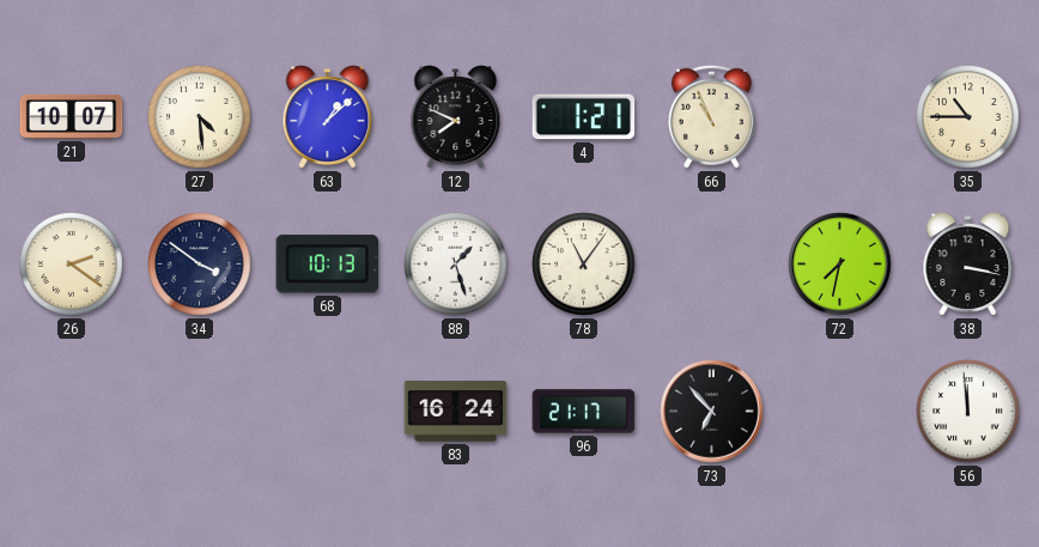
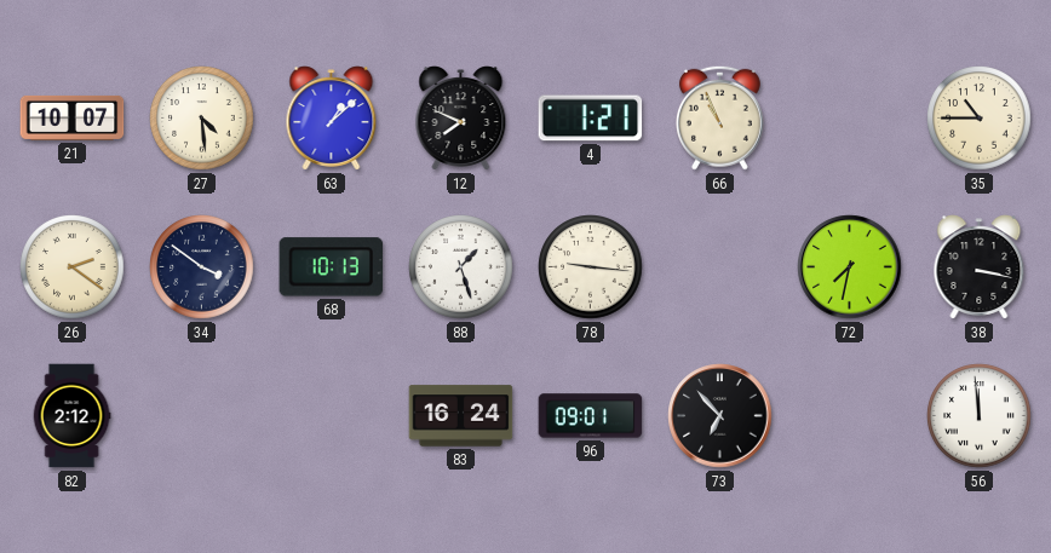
78: 11:06 -> 9:16
82: none -> 2:12
96: 21:17 -> 09:01
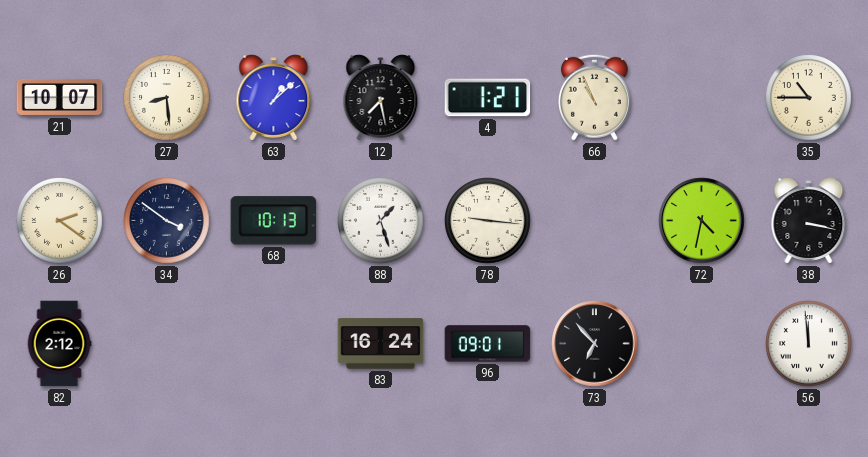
27: 4:29 -> 8:29
12: 7:49 -> 7:28
72: 7:32 -> 4:32
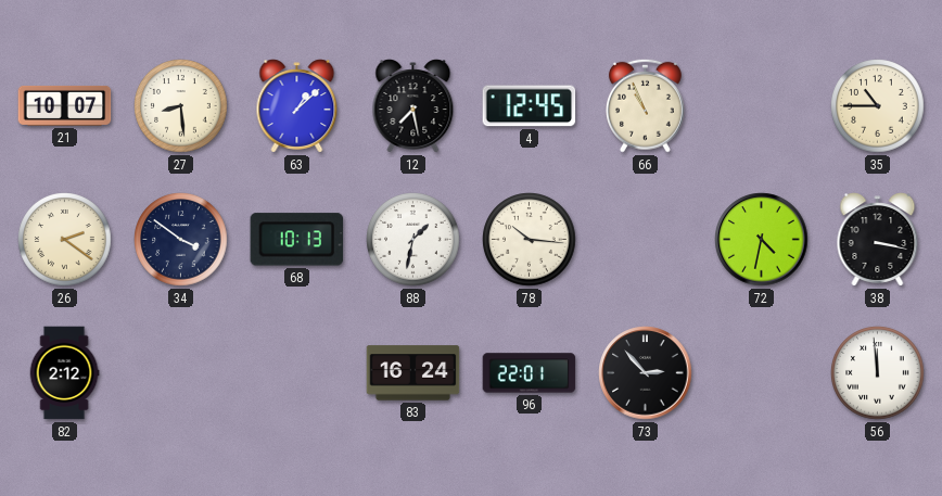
4: 1:21 -> 12:45
88: 1:27 -> 1:32
78: 9:16 -> 10:16
96: 09:01 -> 22:01
73: 6:53 -> 2:53
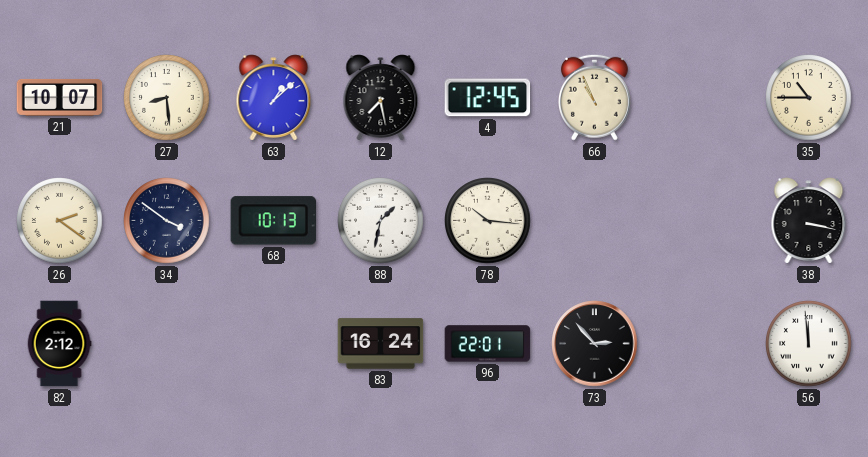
72: 4:32 -> none
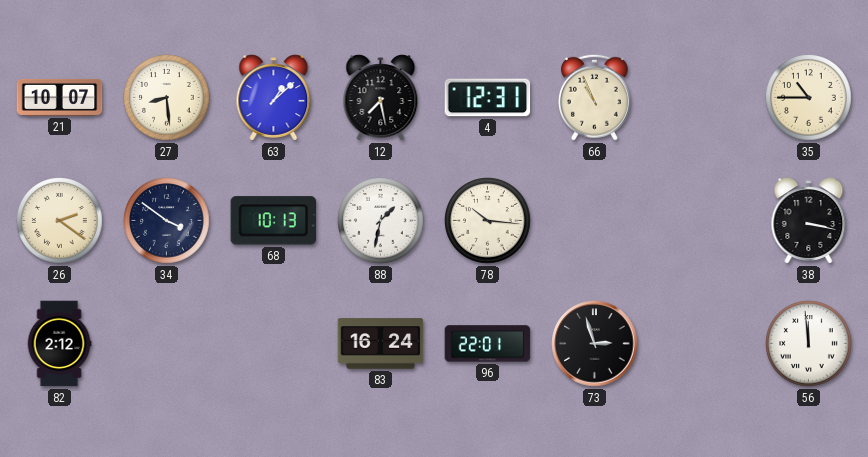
4: 12:45 -> 12:31
73: 2:53 -> 2:57
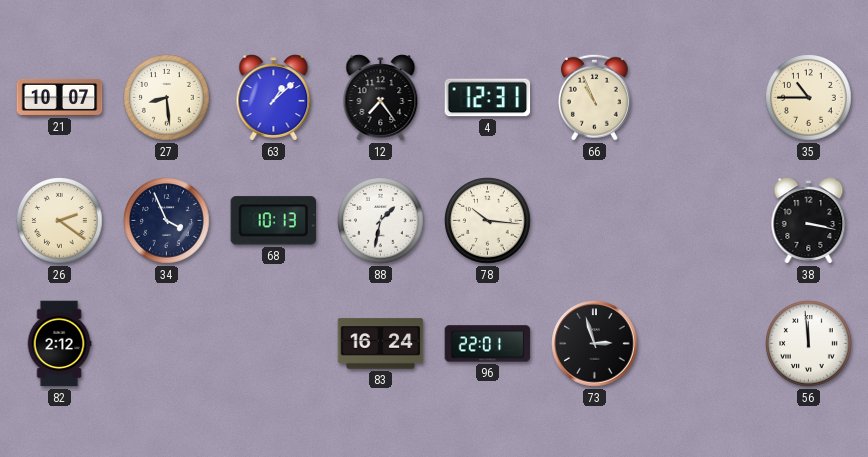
12: 7:28 -> 7:24
34: 3:51 -> 3:56
